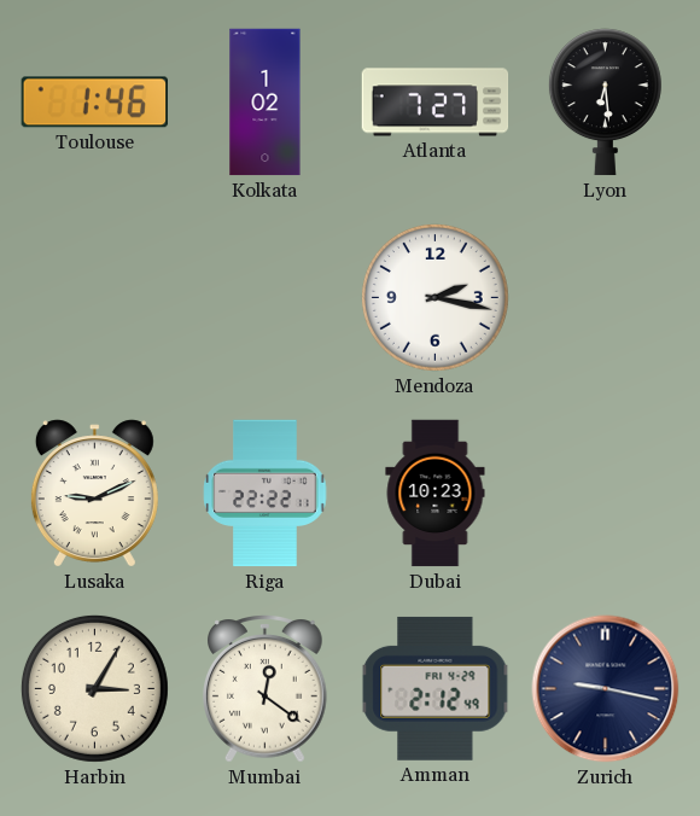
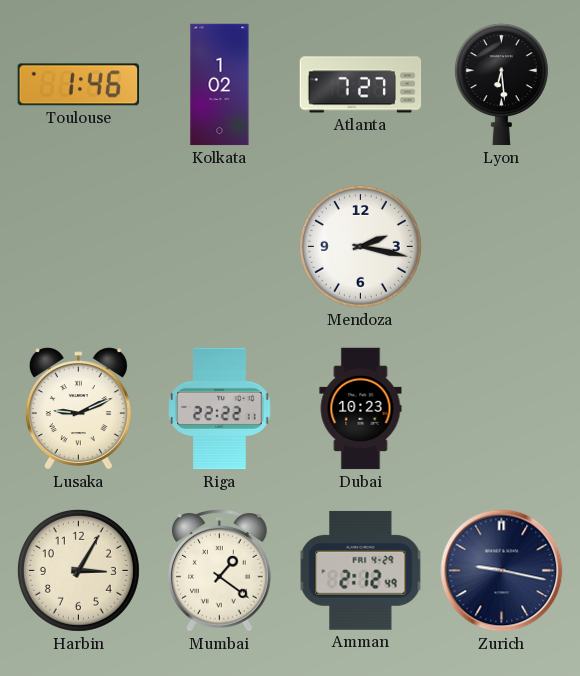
Mumbai: 12:21 -> 1:21
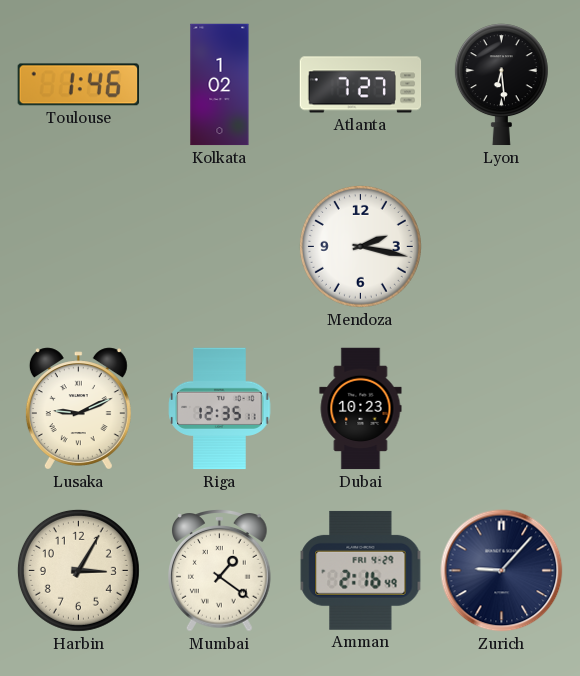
Riga: 22:22 -> 12:35
Amman: 2:12 -> 2:16
Zurich: 9:17 -> 9:07
